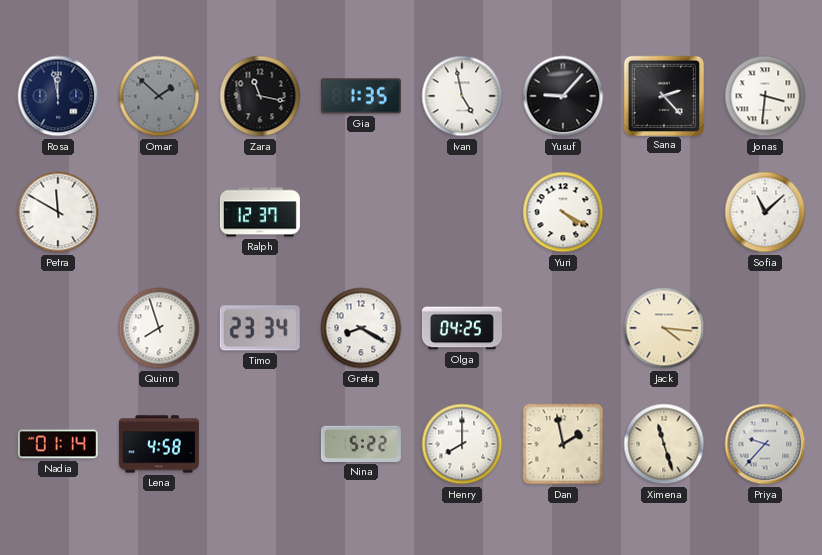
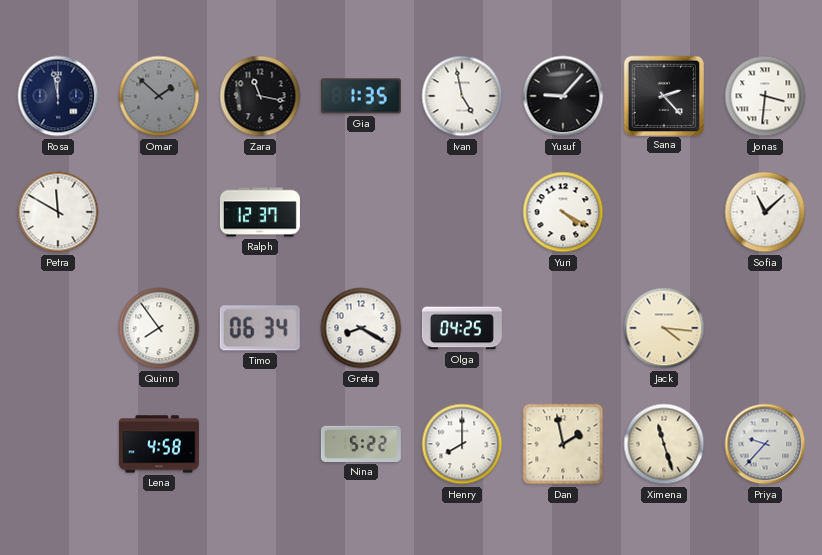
Quinn: 7:57 -> 7:54
Timo: 23:34 -> 06:34
Nadia: 01:14 -> none
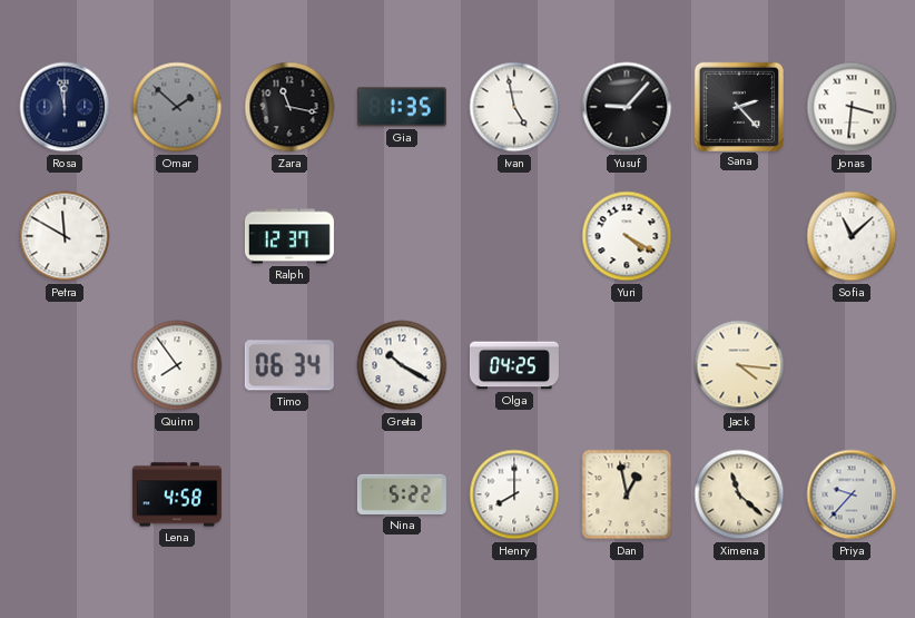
Greta: 8:20 -> 10:20
Dan: 1:58 -> 12:58
Ximena: 11:27 -> 11:22
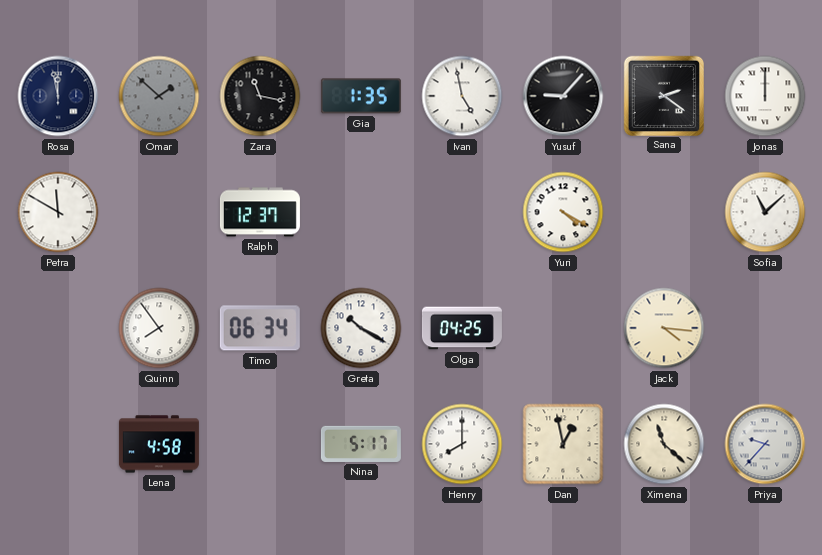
Sana: 2:23 -> 2:21
Jonas: 3:31 -> 12:00
Nina: 5:22 -> 5:17
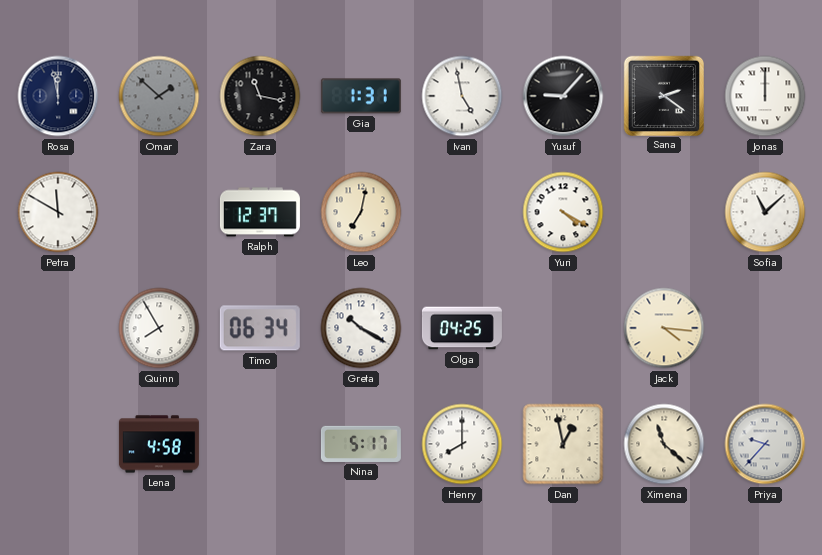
Gia: 1:35 -> 1:31
Leo: none -> 7:02
Quinn: 7:54 -> 7:55
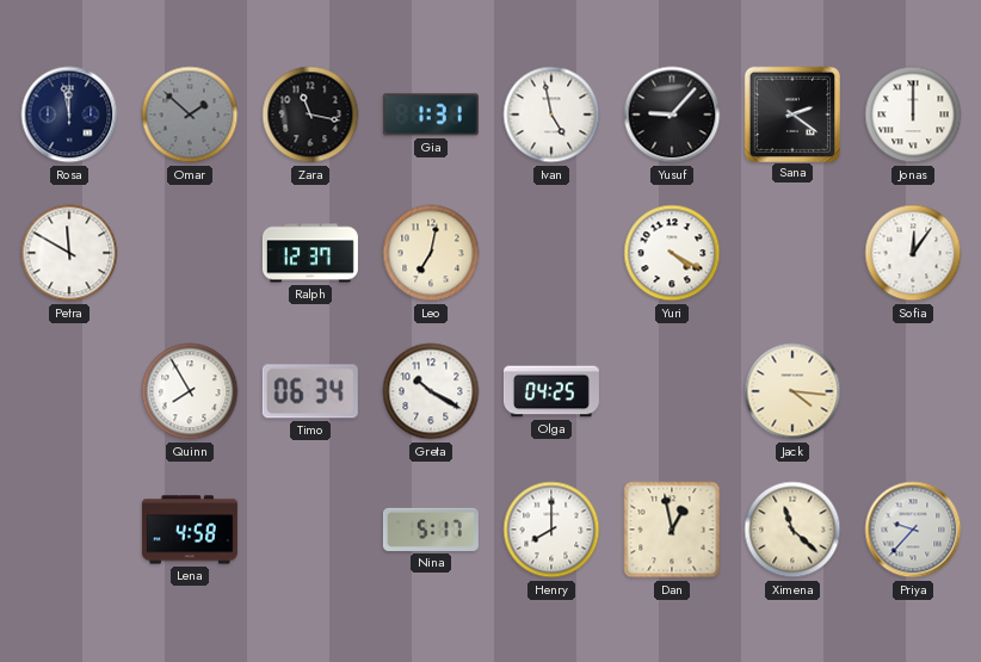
Sofia: 11:08 -> 12:06
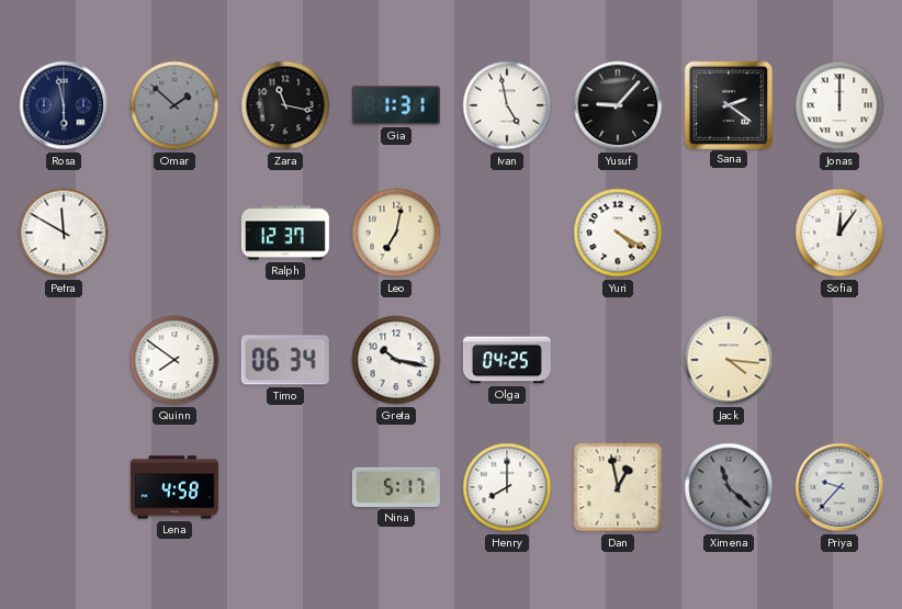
Rosa: 11:58 -> 5:58
Quinn: 7:55 -> 7:51
Greta: 10:20 -> 10:17
Ximena dial: cream -> grey
